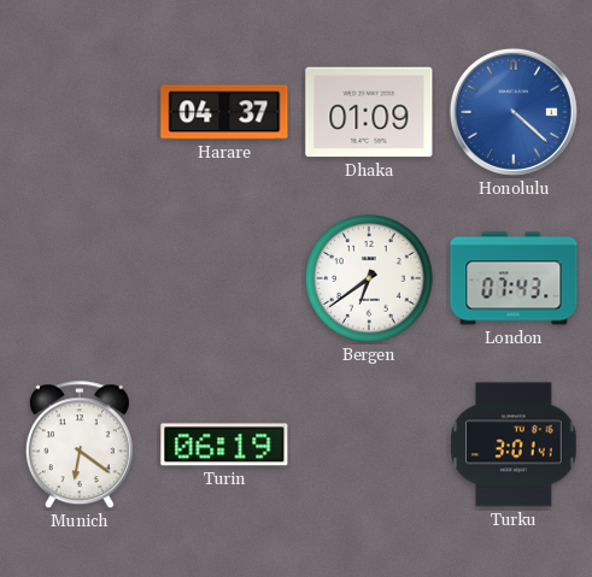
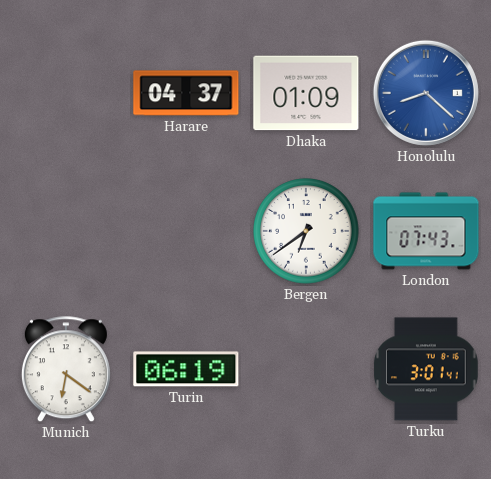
Honolulu: 4:22 -> 8:22
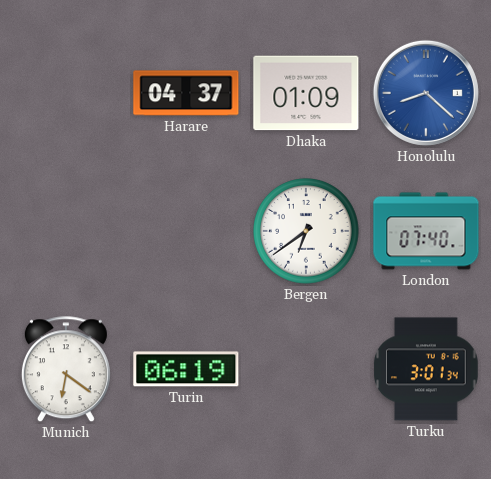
London: 07:43 -> 07:40
Turku: 3:01:41 -> 3:01:34
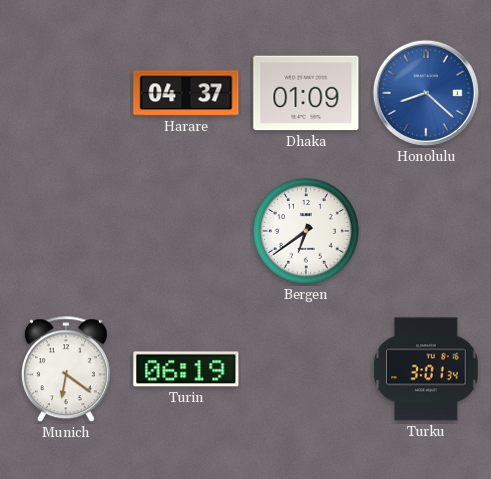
London: 07:40 -> none
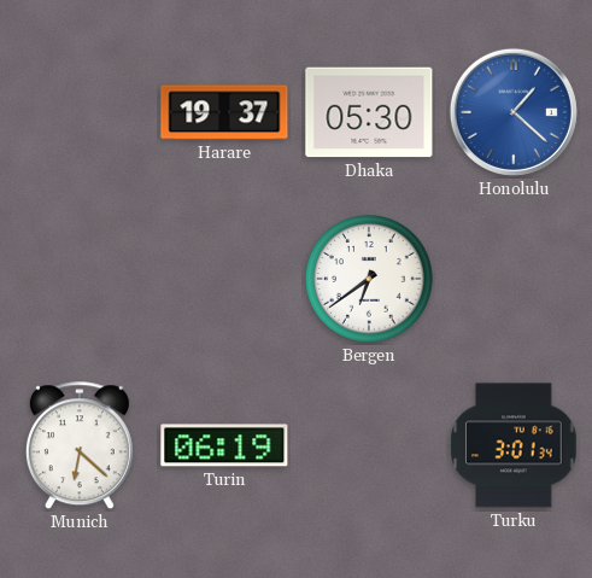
Harare: 04:37 -> 19:37
Dhaka: 01:09 -> 05:30
Honolulu: 8:22 -> 1:22
Munich: 6:21 -> 6:22
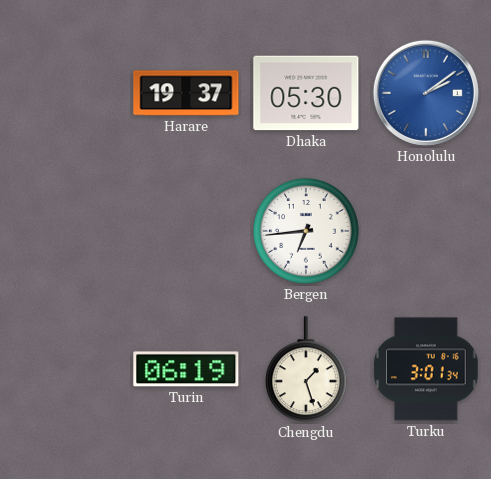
Honolulu: 1:22 -> 2:09
Bergen: 6:39 -> 6:44
Munich: 6:22 -> none
Chengdu: none -> 1:27
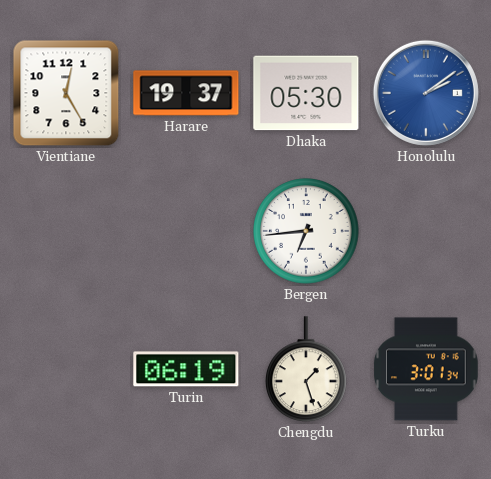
Vientiane: none -> 12:25
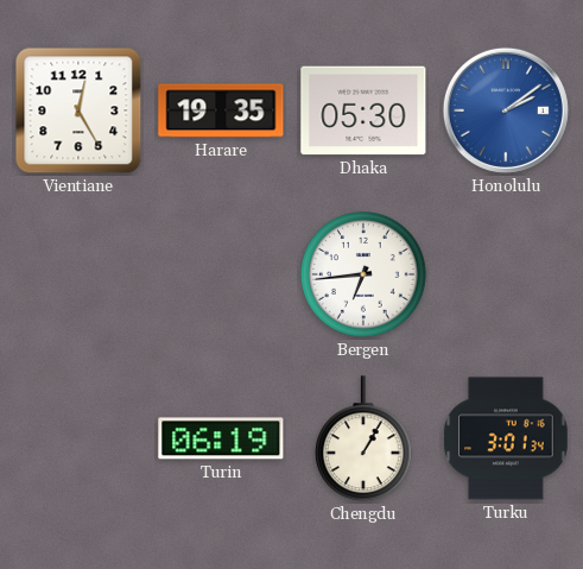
Harare: 19:37 -> 19:35
Chengdu: 1:27 -> 1:05
